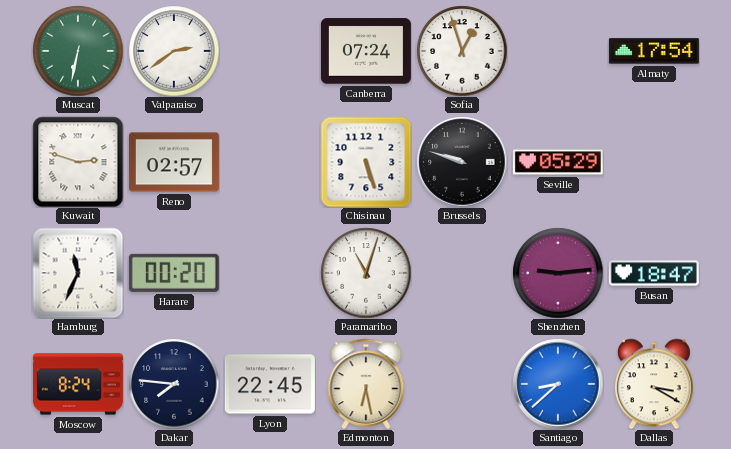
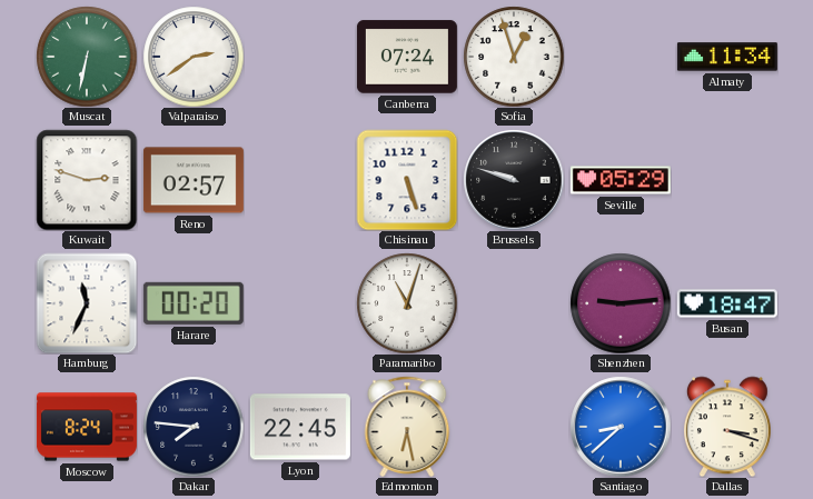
Almaty: 17:54 -> 11:34
Dallas: 3:20 -> 3:18
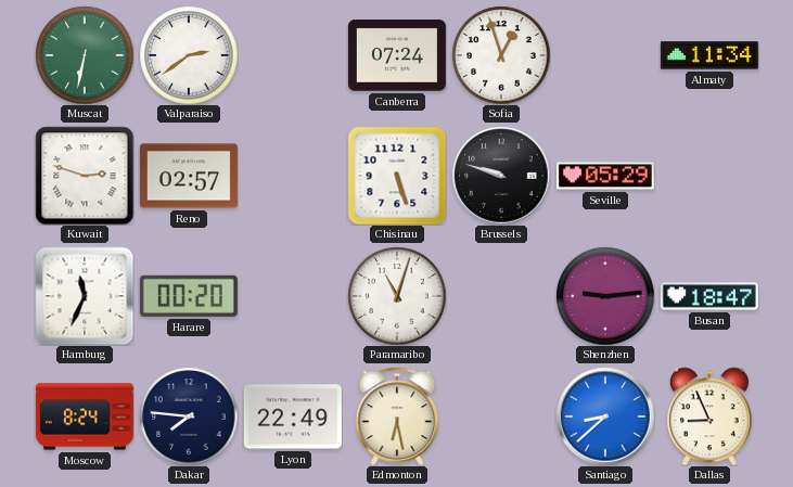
Lyon: 22:45 -> 22:49
Dallas: 3:18 -> 8:56
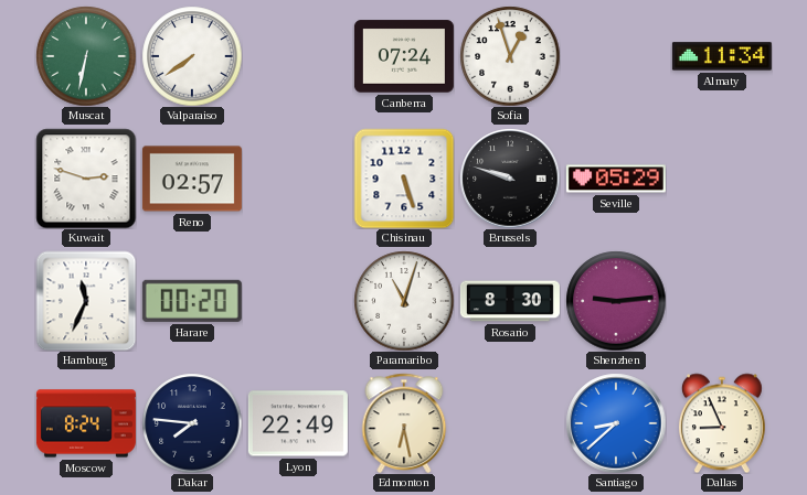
Valparaiso: 2:39 -> 7:39
Rosario: none -> 8:30
Busan: 18:47 -> none
